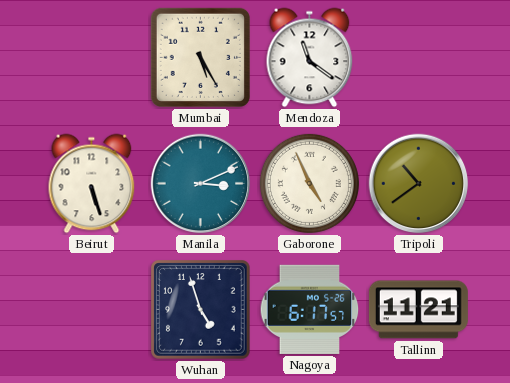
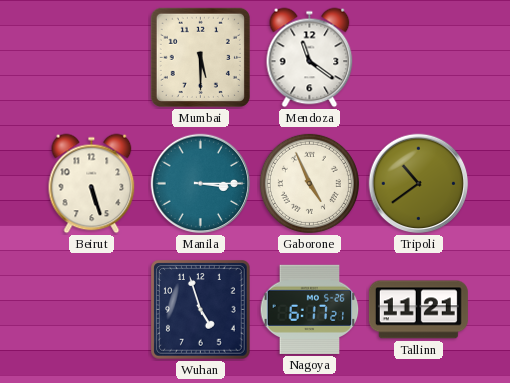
Mumbai: 5:25 -> 5:30
Manila: 3:11 -> 3:15
Nagoya: 6:17:57 -> 6:17:21
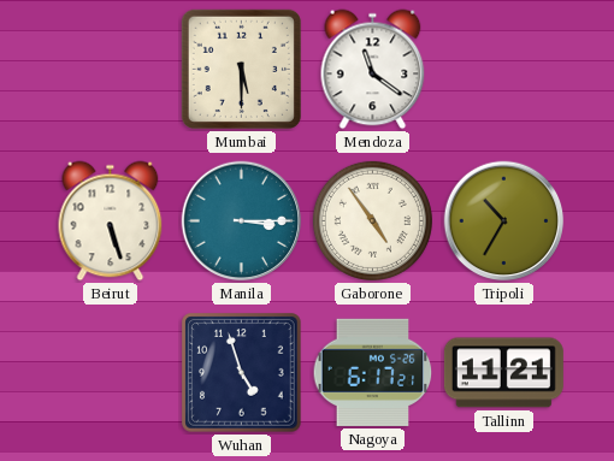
Gaborone: 4:56 -> 4:54
Tripoli: 10:39 -> 10:35
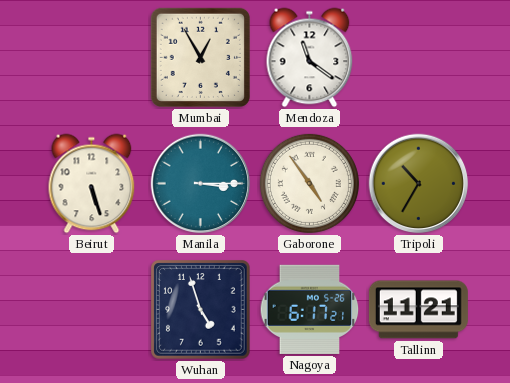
Mumbai: 5:30 -> 12:55
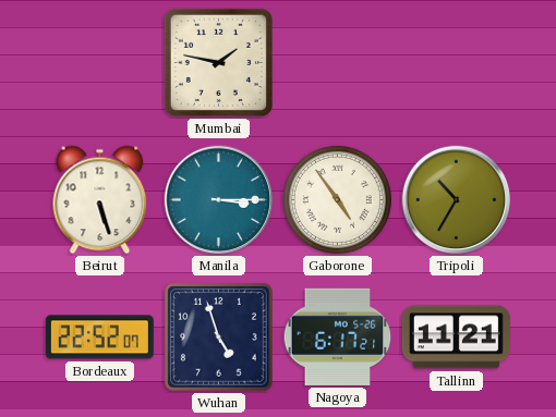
Mumbai: 12:55 -> 1:47
Mendoza: 11:21 -> none
Bordeaux: none -> 22:52
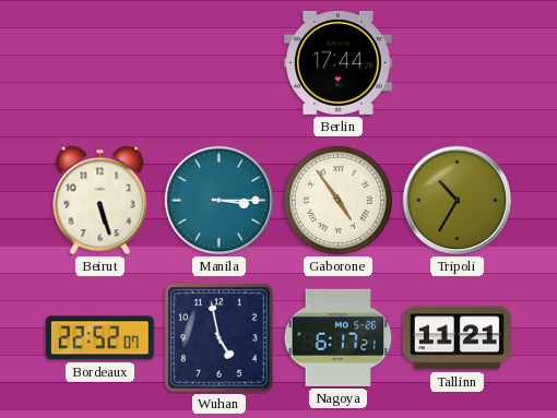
Mumbai: 1:47 -> none
Berlin: none -> 17:44
Wuhan: 4:57 -> 4:58
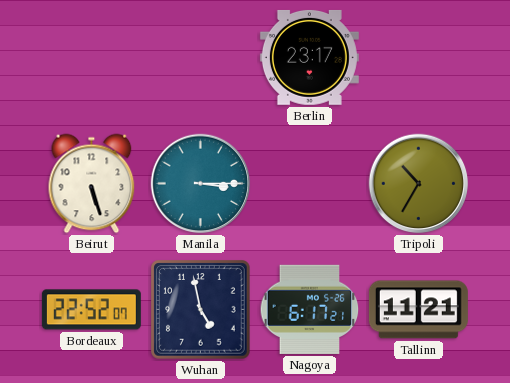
Berlin: 17:44 -> 23:17
Gaborone: 4:54 -> none
